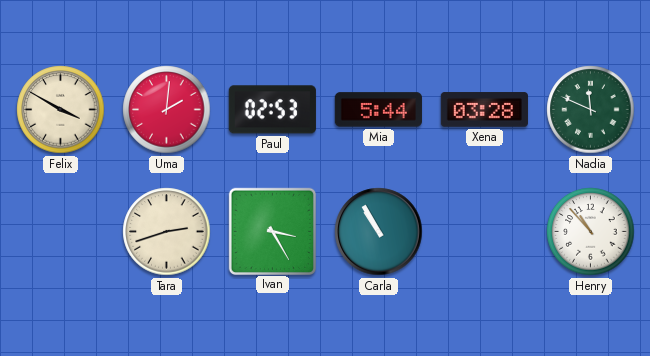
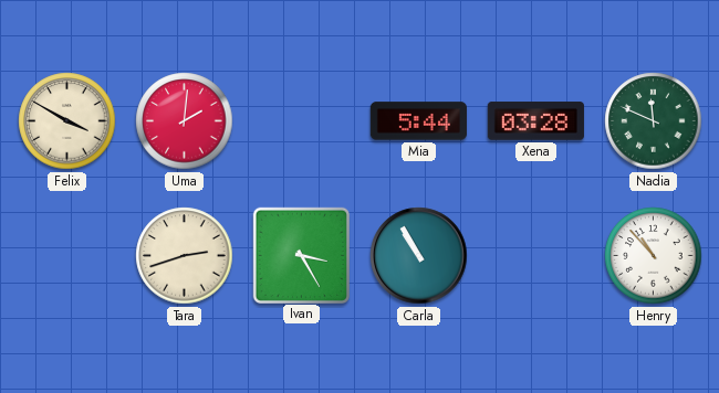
Paul: 02:53 -> none
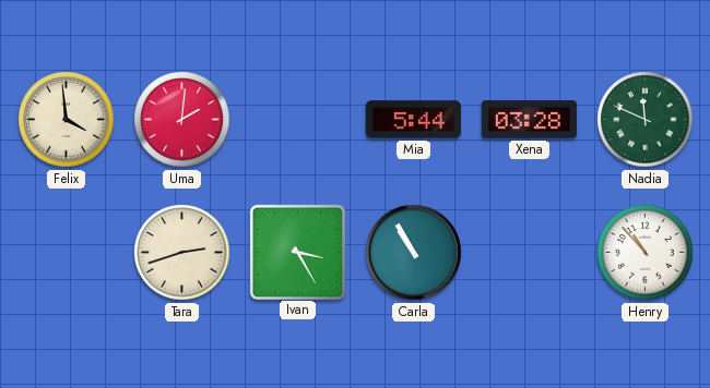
Felix: 3:50 -> 3:59
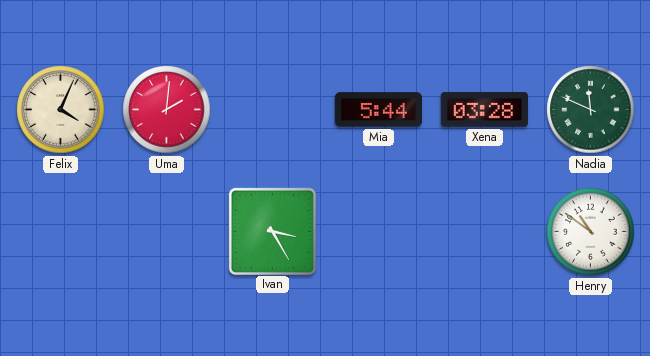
Felix: 3:59 -> 4:04
Tara: 2:42 -> none
Carla: 10:55 -> none
Henry: 10:53 -> 10:51
